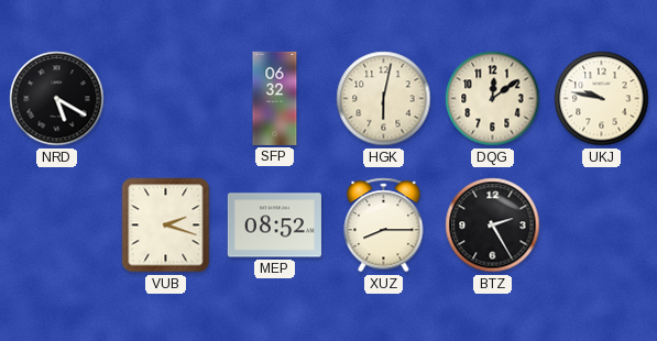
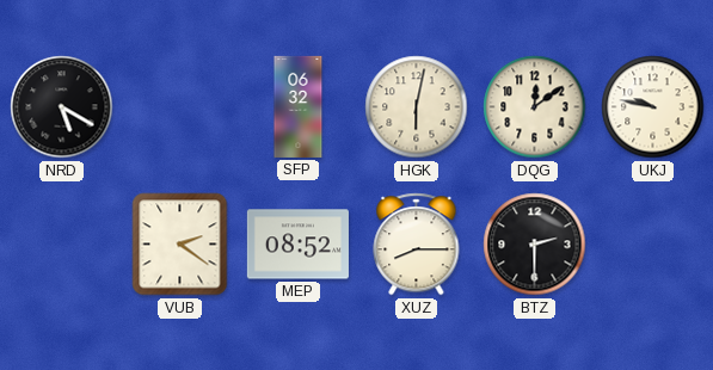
VUB: 2:18 -> 2:21
BTZ: 2:25 -> 2:30
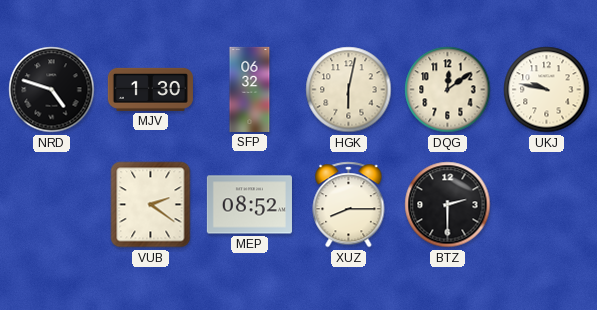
NRD: 5:20 -> 4:48
MJV: none -> 1:30
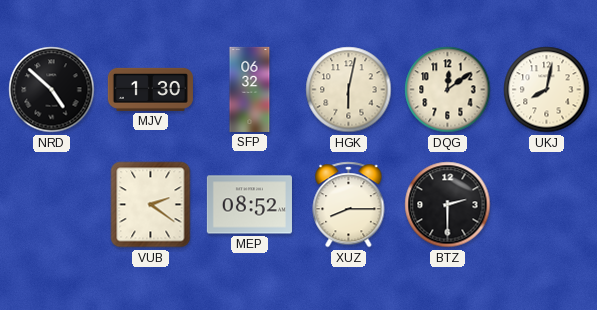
NRD: 4:48 -> 4:52
UKJ: 9:47 -> 8:02
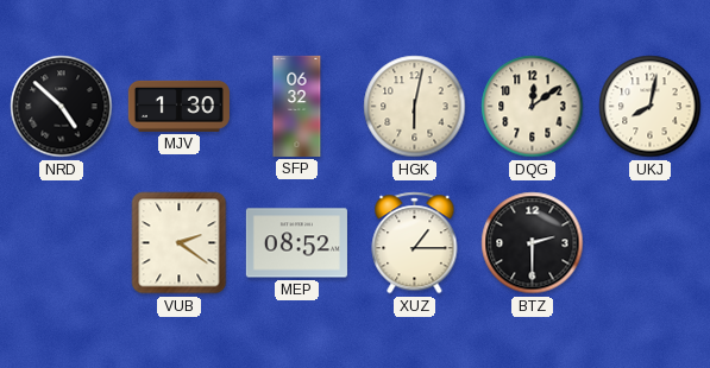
XUZ: 8:15 -> 1:15
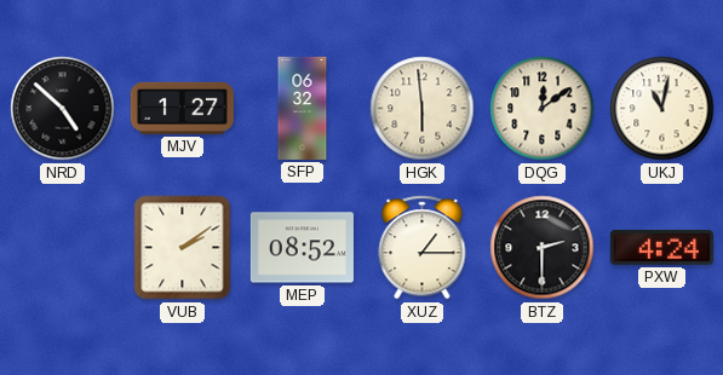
MJV: 1:30 -> 1:27
HGK: 6:02 -> 5:59
UKJ: 8:02 -> 11:02
VUB: 2:21 -> 2:09
PXW: none -> 4:24
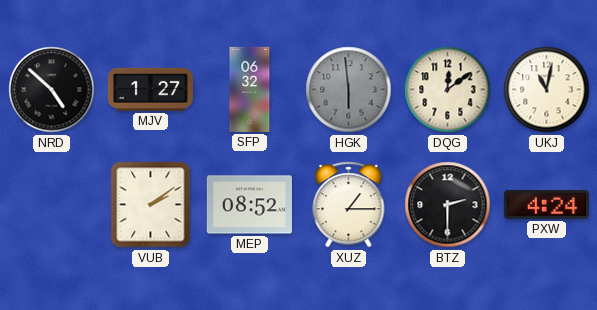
HGK dial: cream -> grey
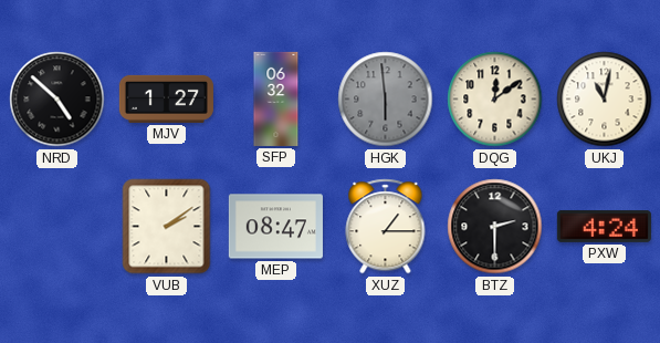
MEP: 08:52 -> 08:47
